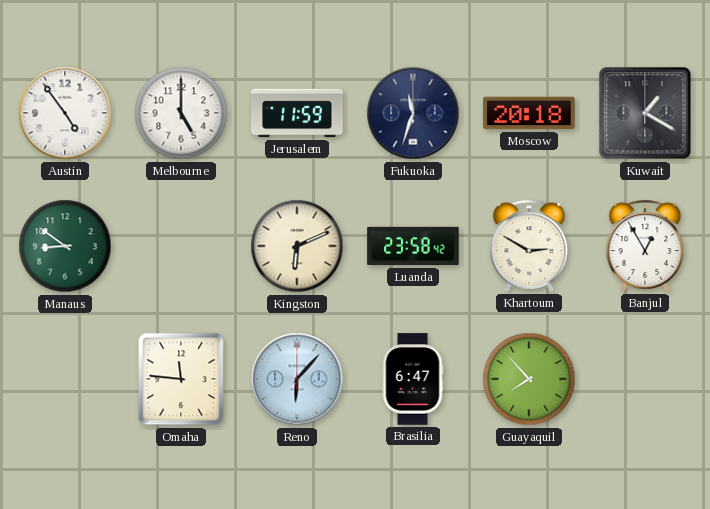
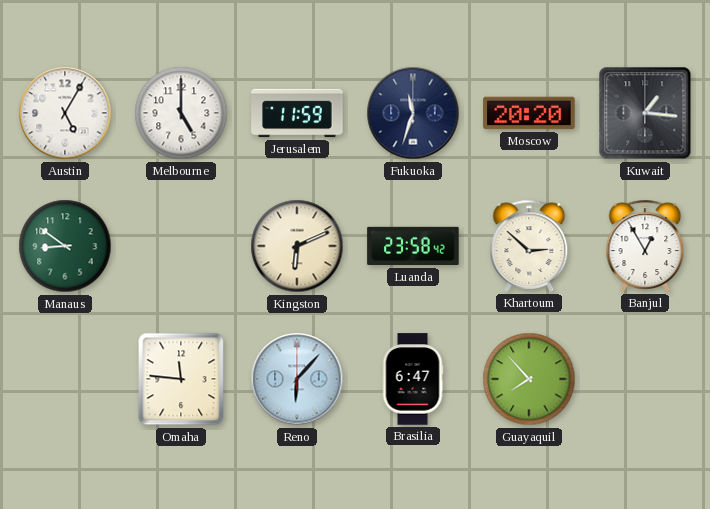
Austin: 4:54 -> 5:05
Moscow: 20:18 -> 20:20
Kuwait: 1:20 -> 1:16
Khartoum: 2:50 -> 2:52
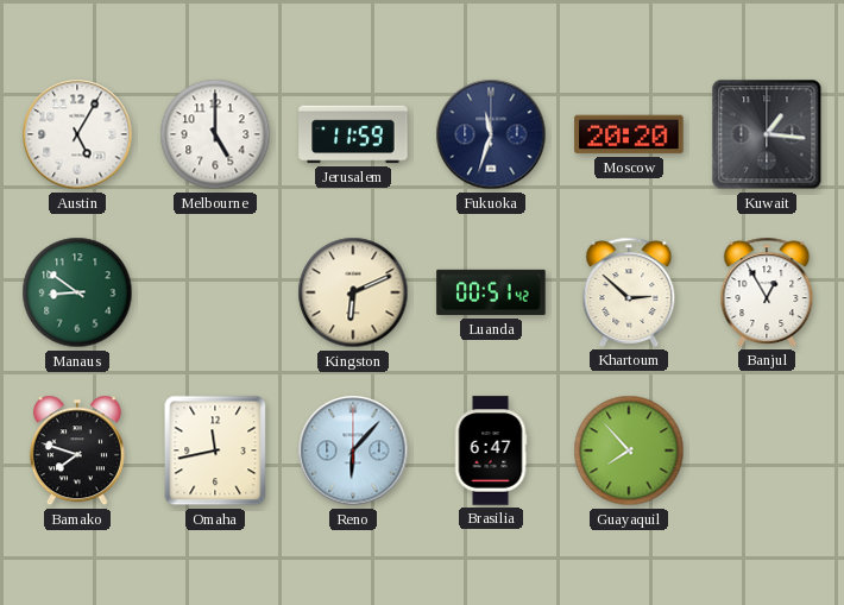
Luanda: 23:58 -> 00:51
Bamako: none -> 7:48
Omaha: 11:46 -> 11:43
